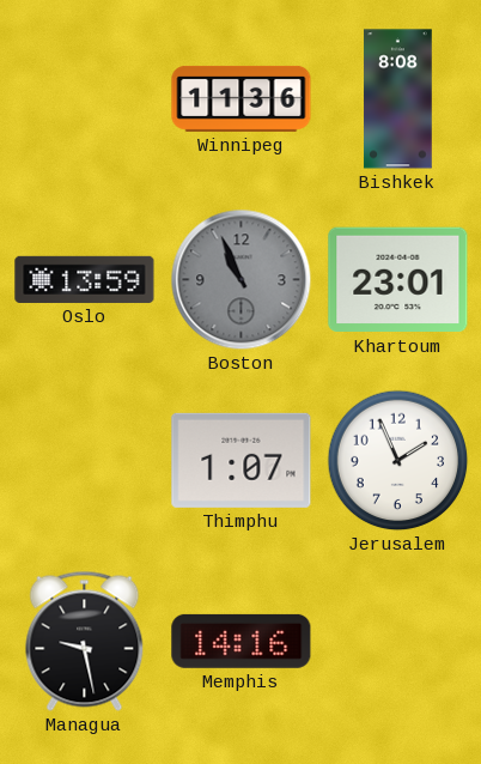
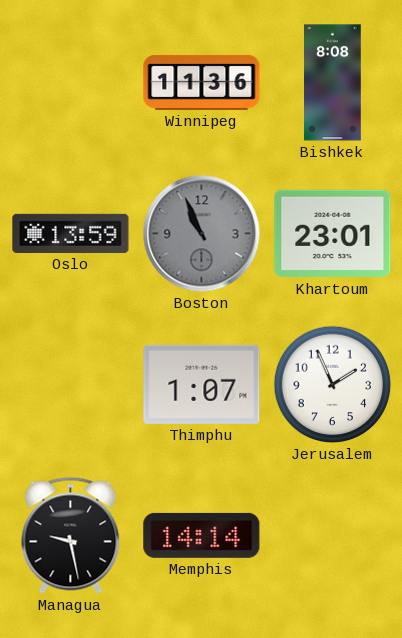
Memphis: 14:16 -> 14:14
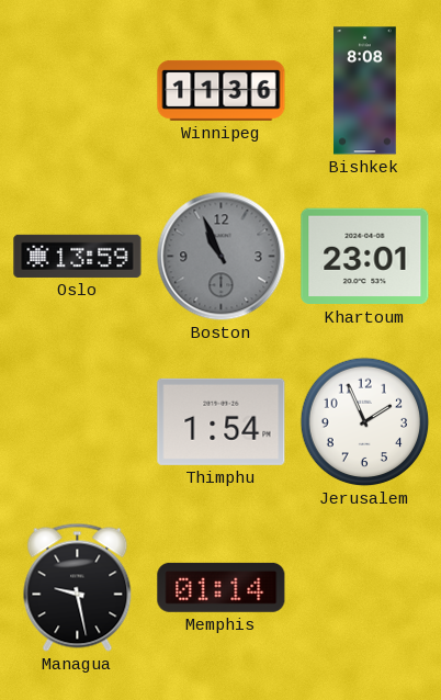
Thimphu: 1:07 -> 1:54
Memphis: 14:14 -> 01:14
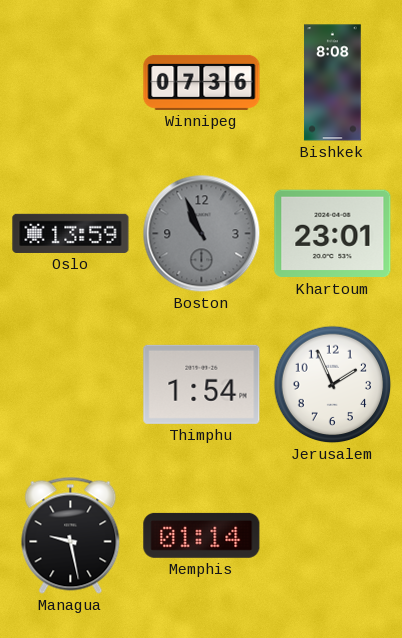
Winnipeg: 11:36 -> 07:36
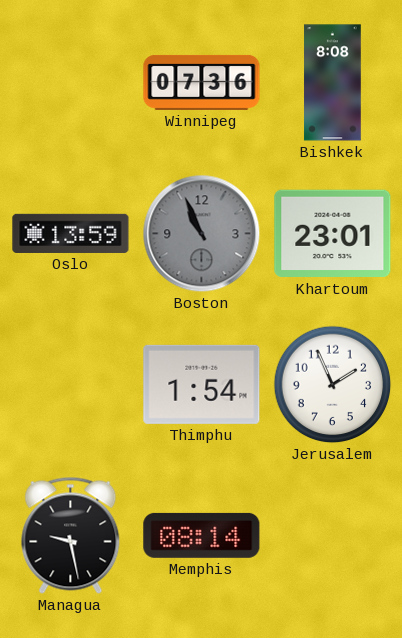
Memphis: 01:14 -> 08:14
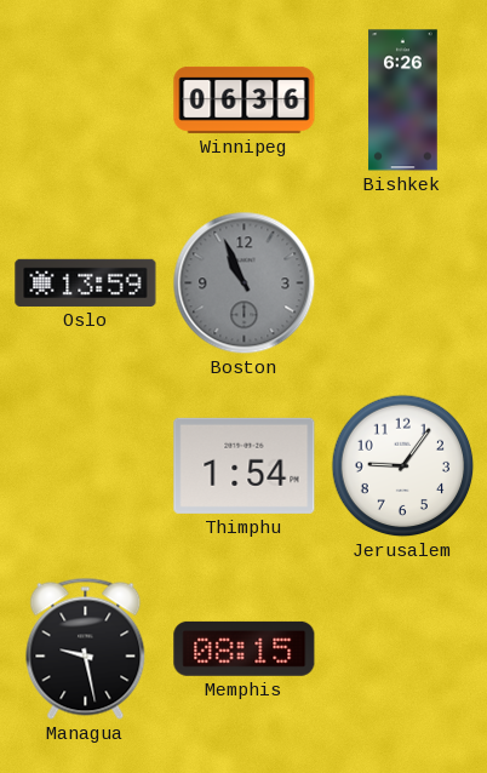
Winnipeg: 07:36 -> 06:36
Bishkek: 8:08 -> 6:26
Khartoum: 23:01 -> none
Jerusalem: 1:56 -> 9:06
Memphis: 08:14 -> 08:15
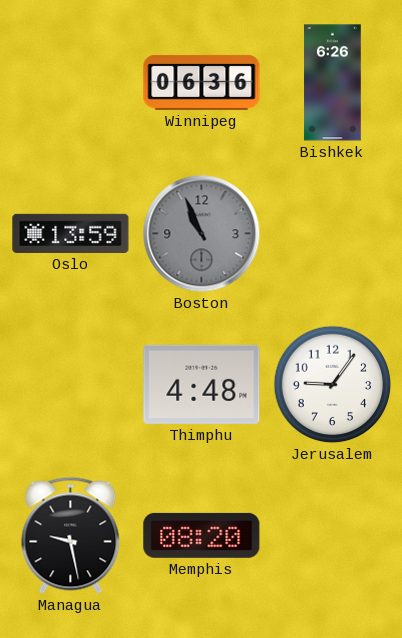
Thimphu: 1:54 -> 4:48
Memphis: 08:15 -> 08:20
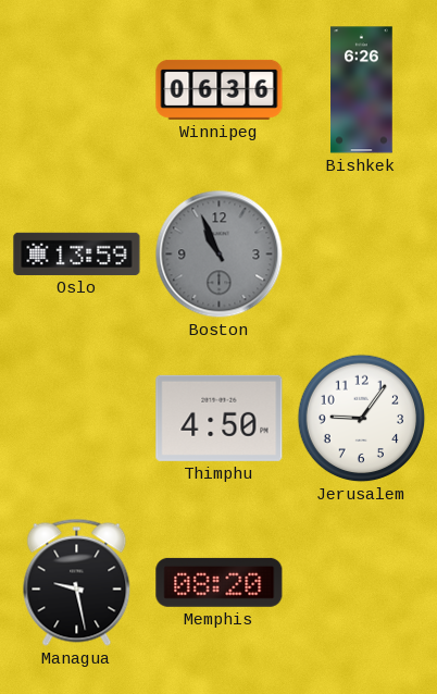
Thimphu: 4:48 -> 4:50
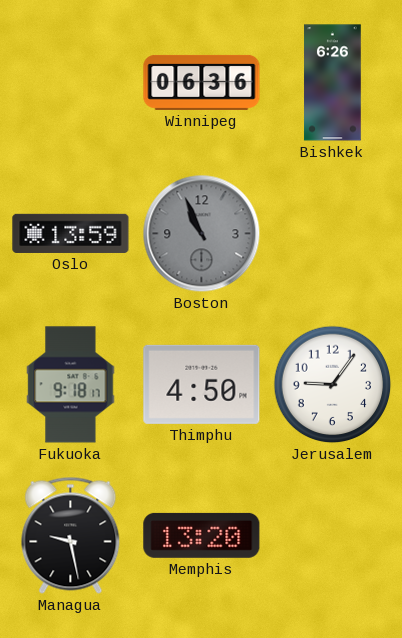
Fukuoka: none -> 9:18
Memphis: 08:20 -> 13:20
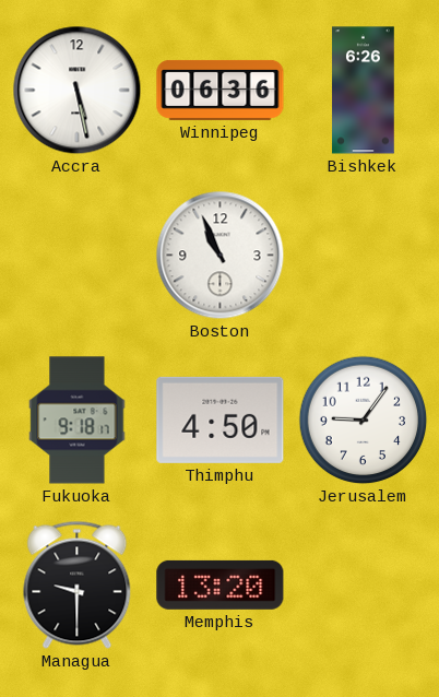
Accra: none -> 5:28
Oslo: 13:59 -> none
Boston dial: grey -> white
Managua: 9:28 -> 9:30
